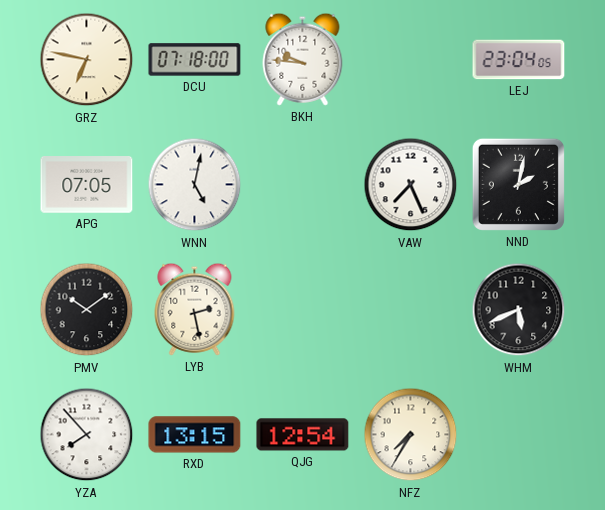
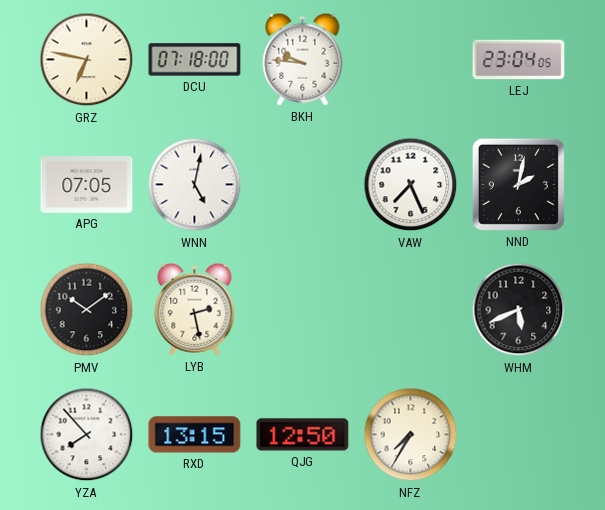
QJG: 12:54 -> 12:50
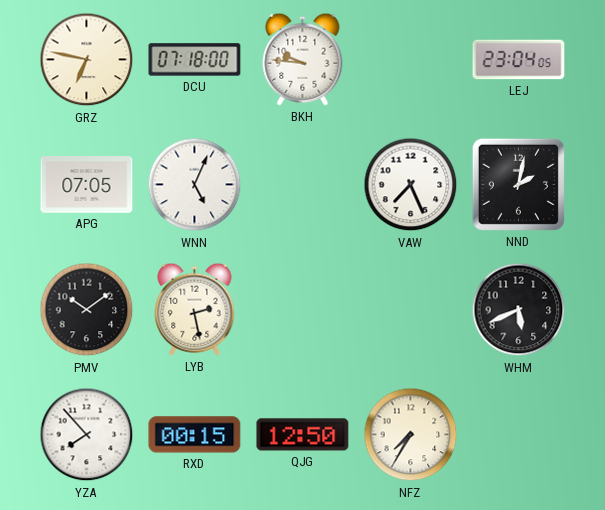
WNN: 5:02 -> 5:04
RXD: 13:15 -> 00:15
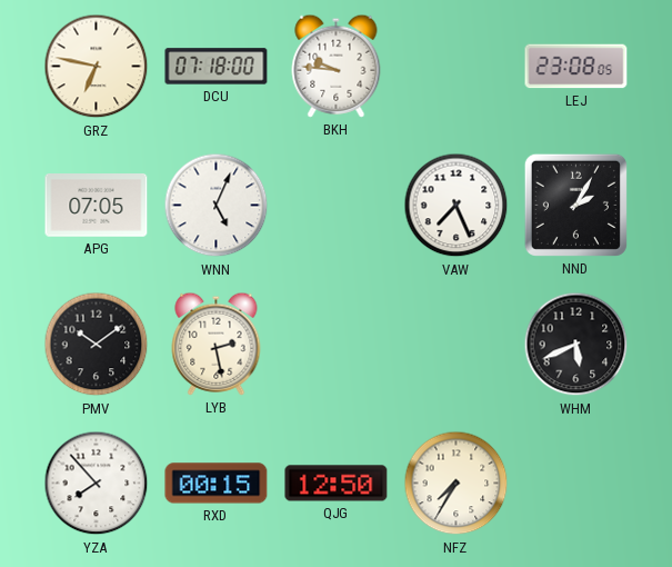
LEJ: 23:04 -> 23:08
NND: 2:02 -> 2:05
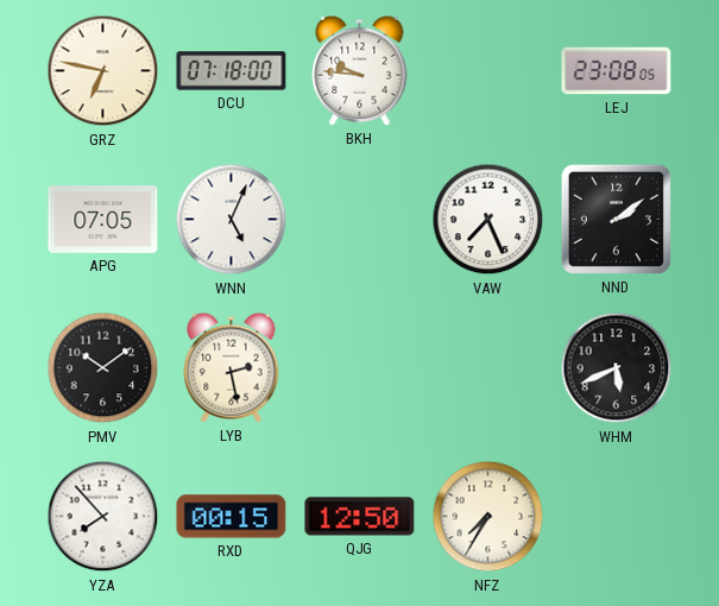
NND: 2:05 -> 2:09
